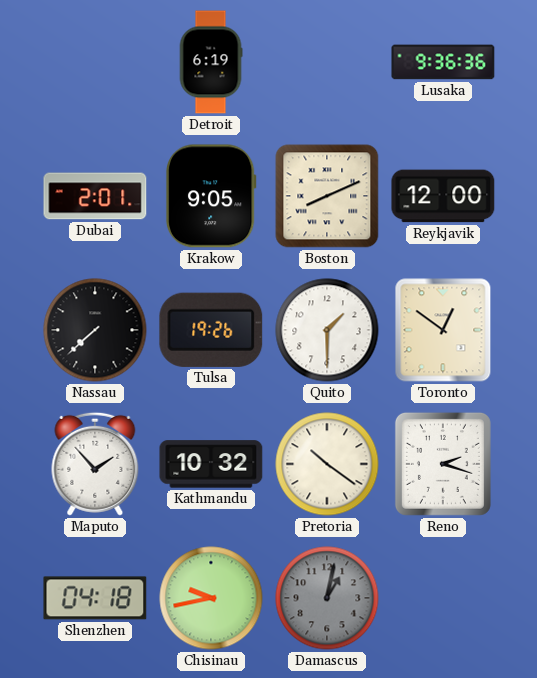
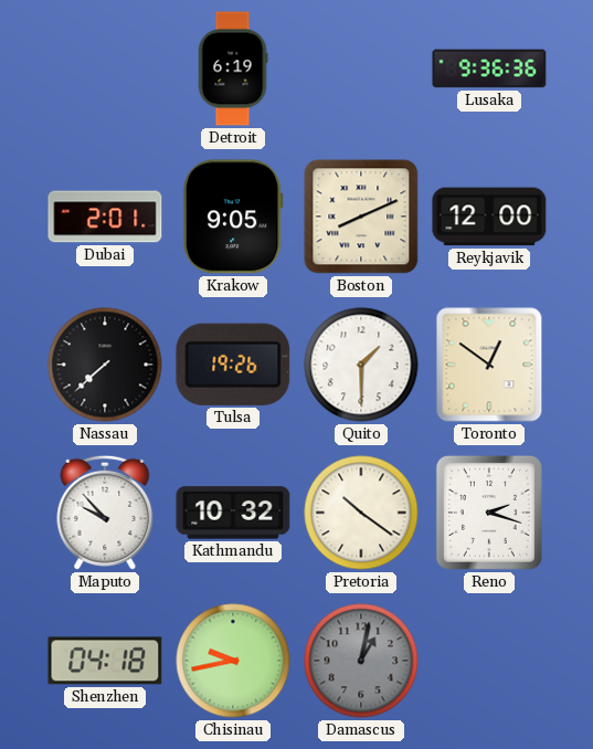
Maputo: 1:53 -> 9:53
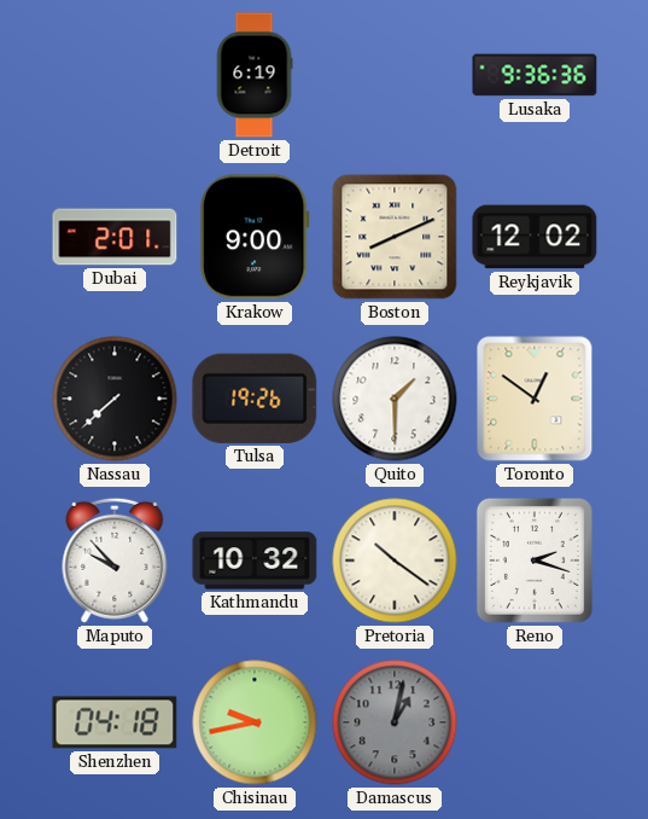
Krakow: 9:05 -> 9:00
Reykjavik: 12:00 -> 12:02
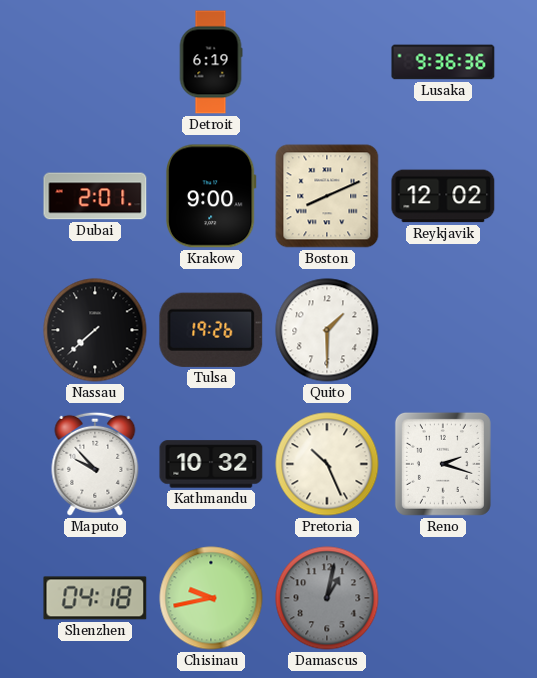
Toronto: 12:51 -> none
Pretoria: 10:21 -> 10:26
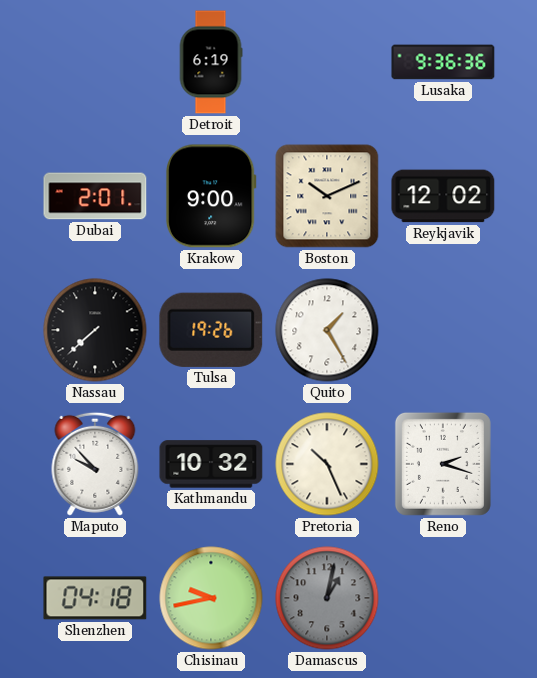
Boston: 8:11 -> 10:11
Quito: 1:30 -> 1:25
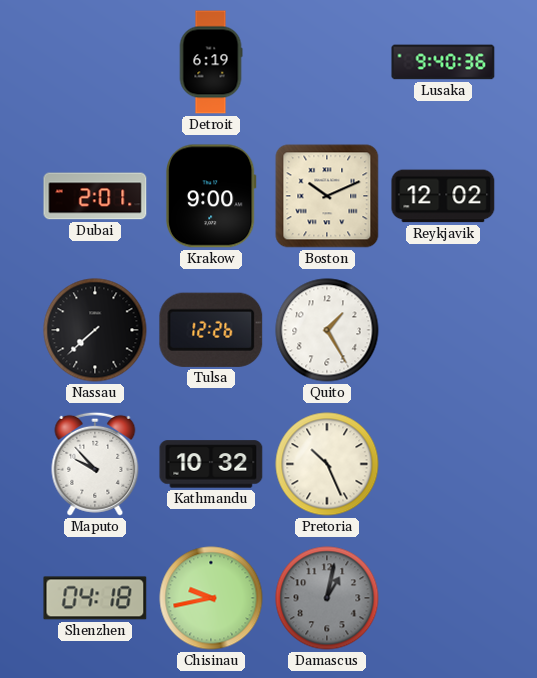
Lusaka: 9:36 -> 9:40
Tulsa: 19:26 -> 12:26
Reno: 2:18 -> none
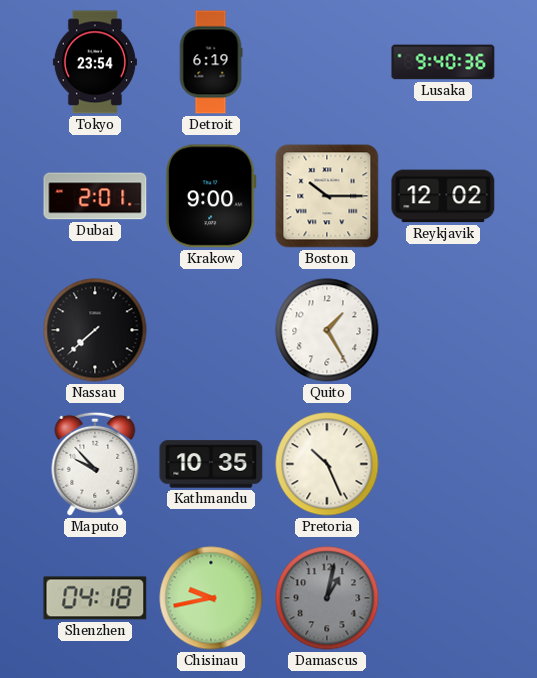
Tokyo: none -> 23:54
Boston: 10:11 -> 10:15
Tulsa: 12:26 -> none
Kathmandu: 10:32 -> 10:35
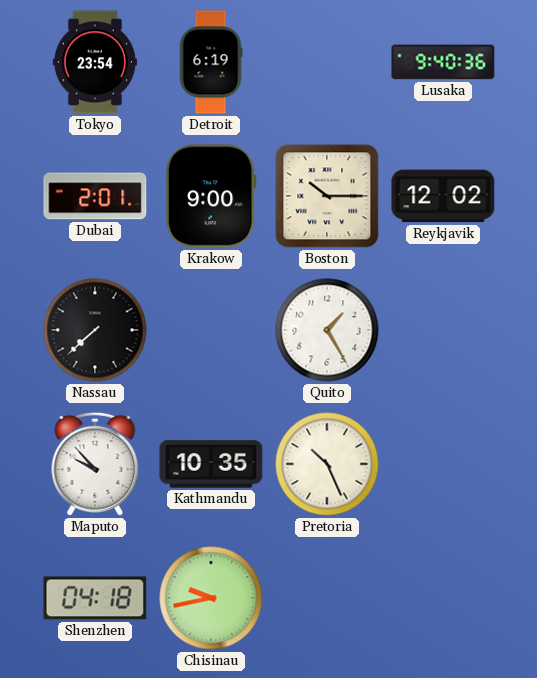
Damascus: 1:02 -> none
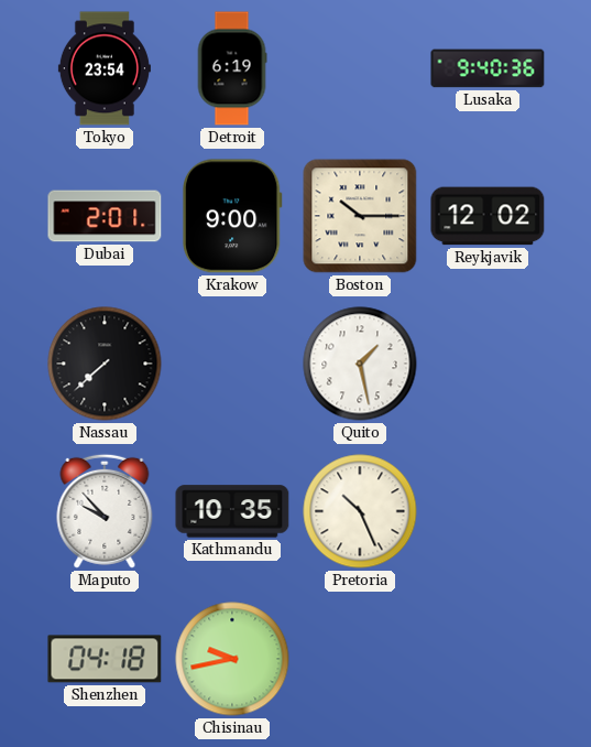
Quito: 1:25 -> 1:28
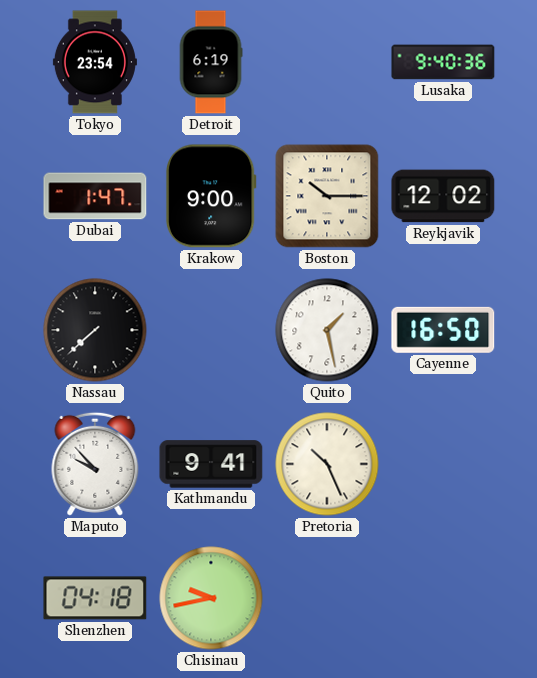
Dubai: 2:01 -> 1:47
Cayenne: none -> 16:50
Kathmandu: 10:35 -> 9:41
